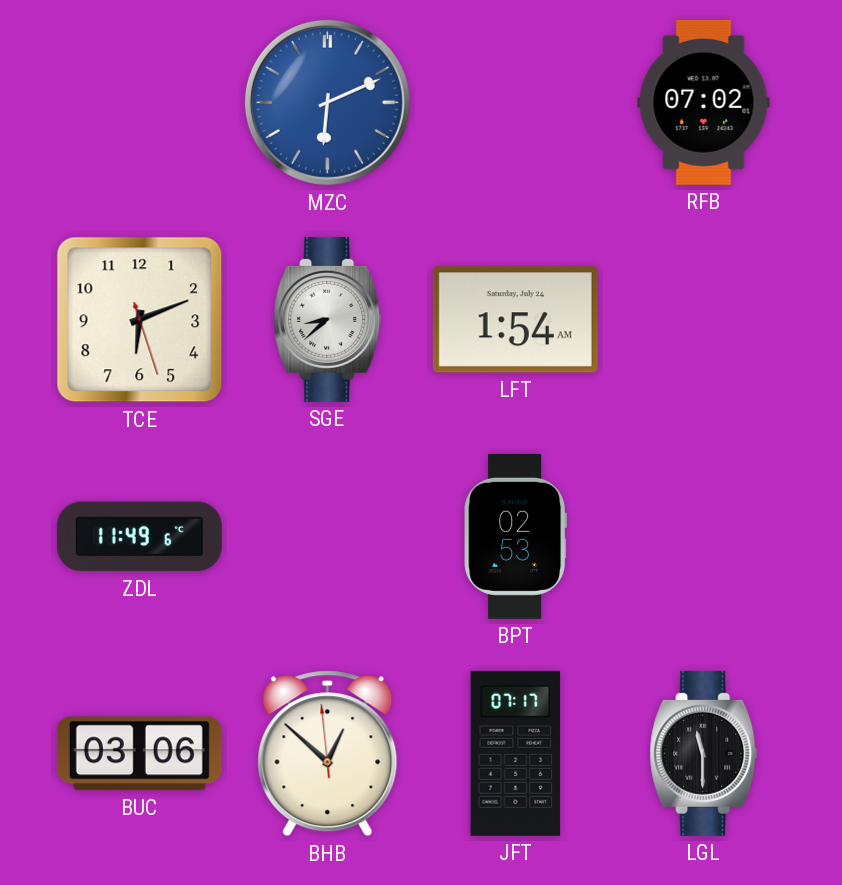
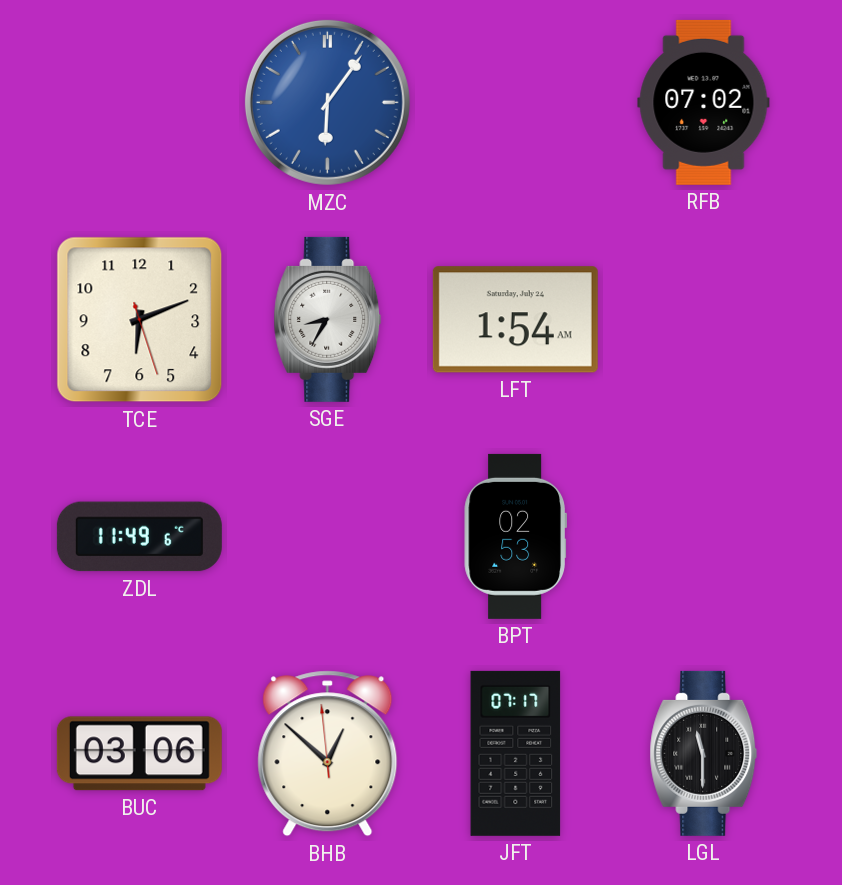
MZC: 6:11 -> 6:06
SGE: 8:38 -> 8:35
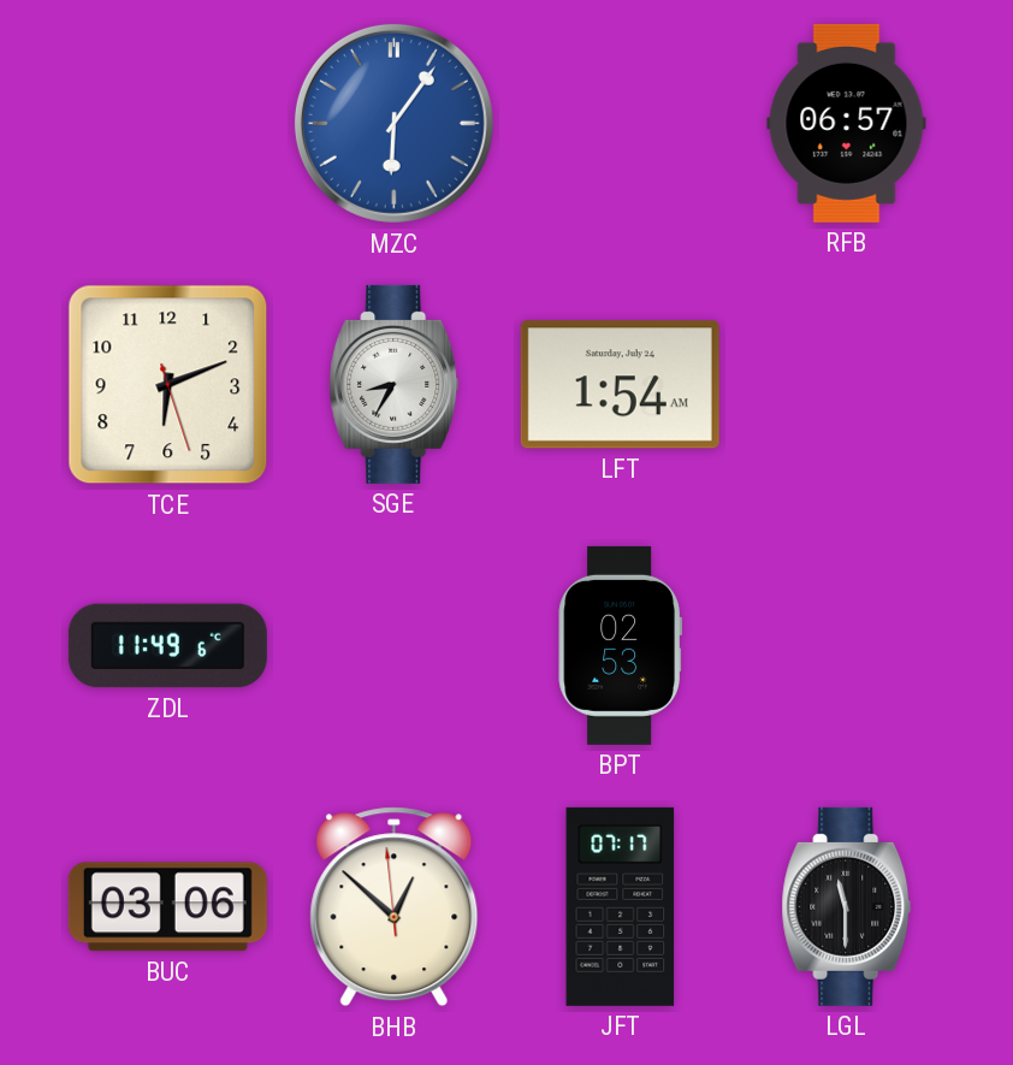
RFB: 07:02 -> 06:57
